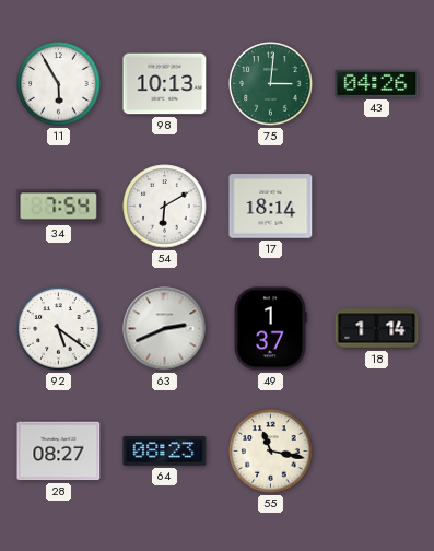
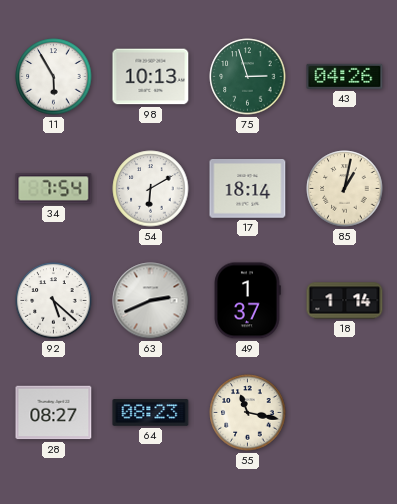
75: 3:01 -> 2:57
85: none -> 1:02
92: 5:21 -> 5:22
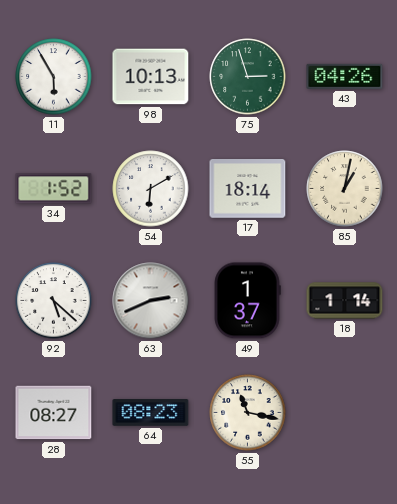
34: 7:54 -> 1:52
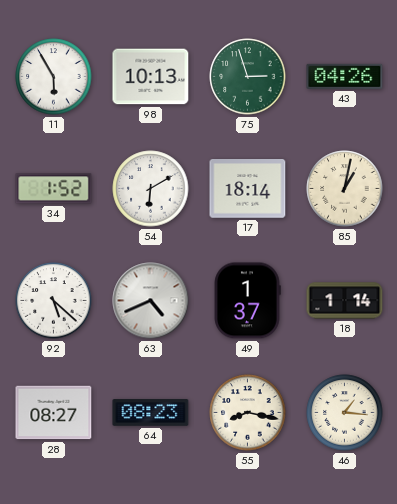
63: 2:41 -> 4:41
55: 11:17 -> 8:17
46: none -> 1:16
